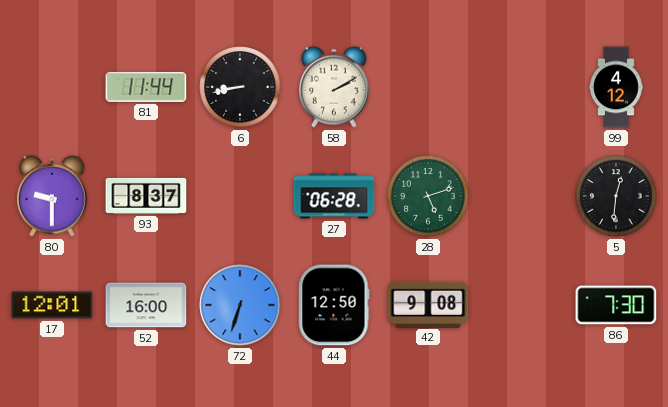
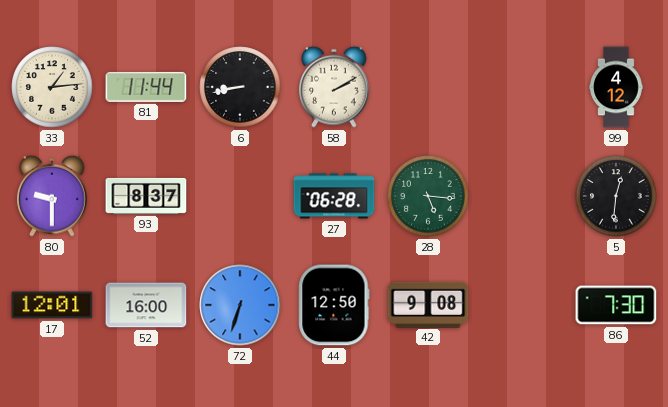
33: none -> 1:14
28: 5:12 -> 5:16
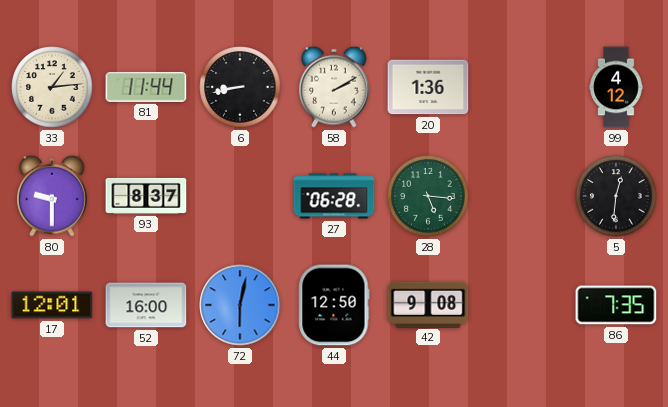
20: none -> 1:36
72: 6:33 -> 6:02
86: 7:30 -> 7:35
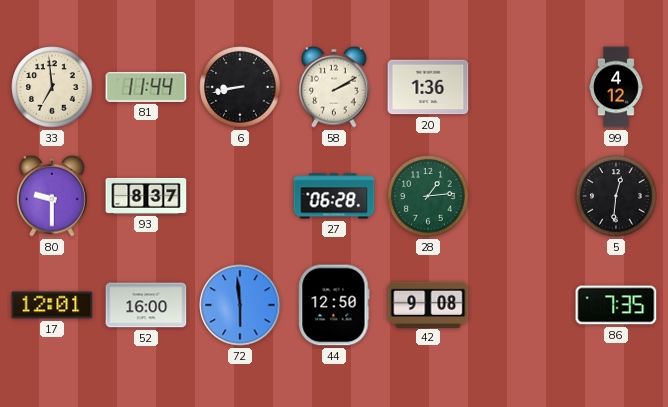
33: 1:14 -> 6:59
28: 5:16 -> 1:14
72: 6:02 -> 5:59
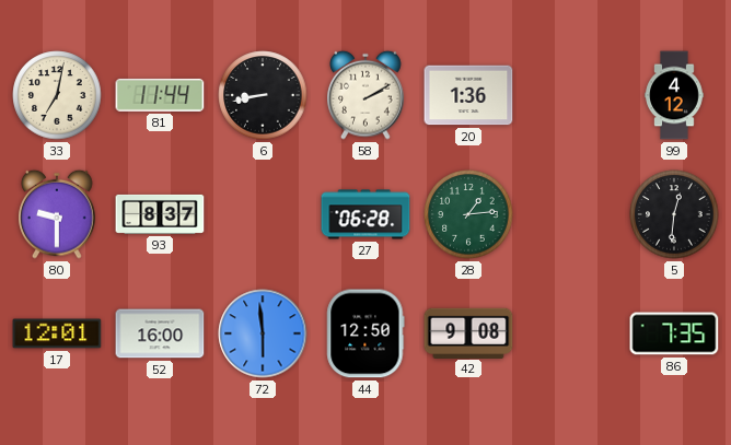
33: 6:59 -> 7:02
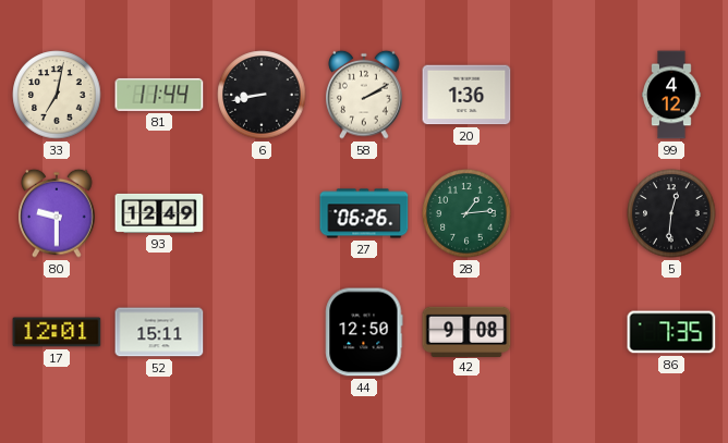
93: 8:37 -> 12:49
27: 06:28 -> 06:26
52: 16:00 -> 15:11
72: 5:59 -> none
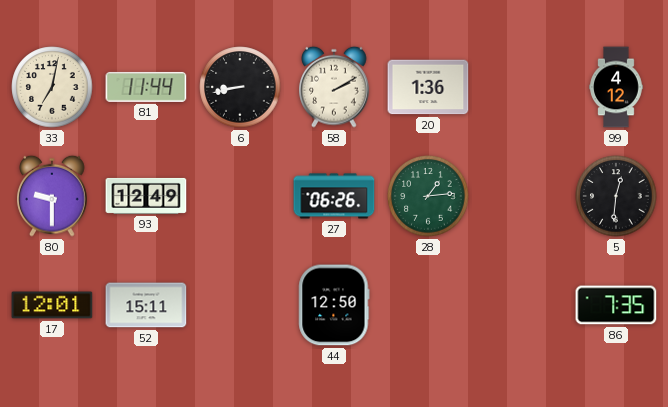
42: 9:08 -> none
